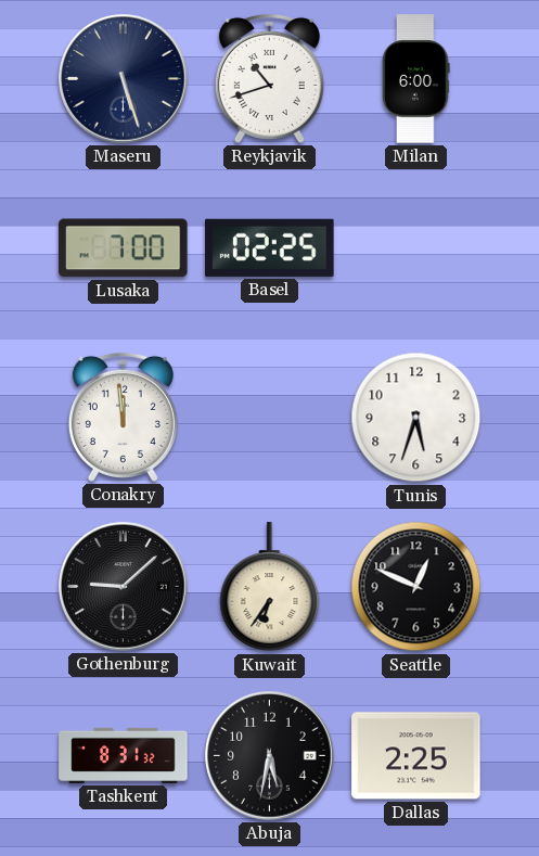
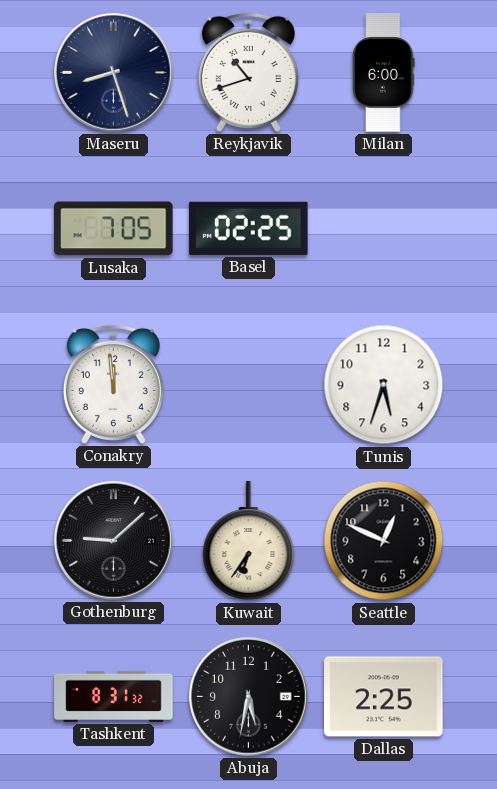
Maseru: 5:27 -> 8:27
Lusaka: 7:00 -> 7:05
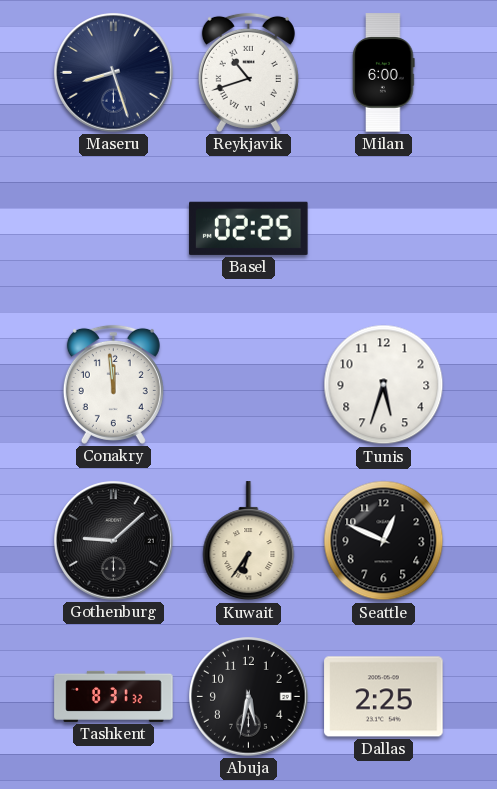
Lusaka: 7:05 -> none
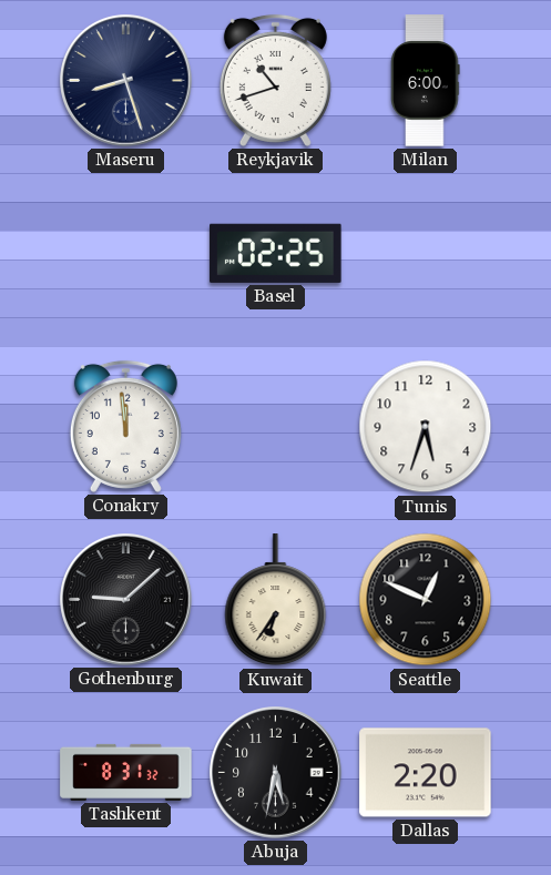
Dallas: 2:25 -> 2:20
